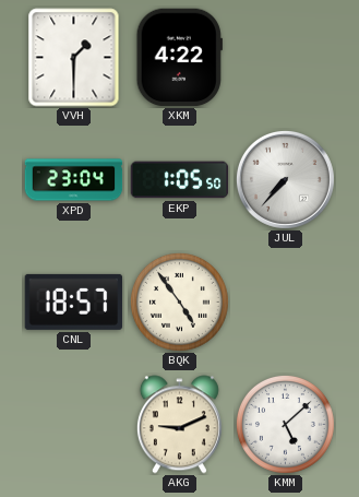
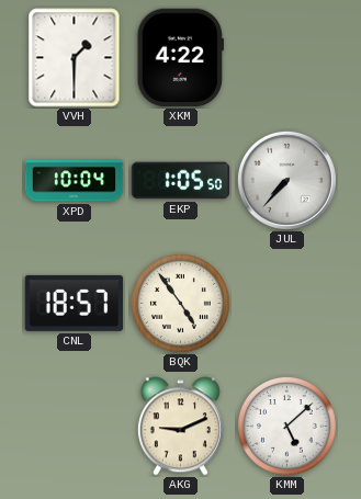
XPD: 23:04 -> 10:04
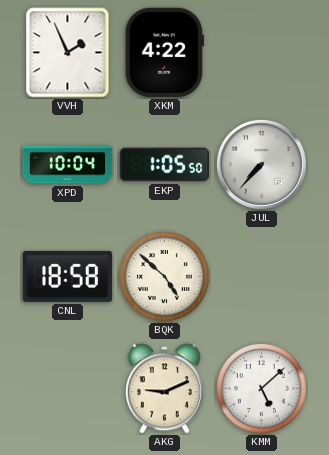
VVH: 1:30 -> 1:56
CNL: 18:57 -> 18:58
BQK: 4:54 -> 4:52
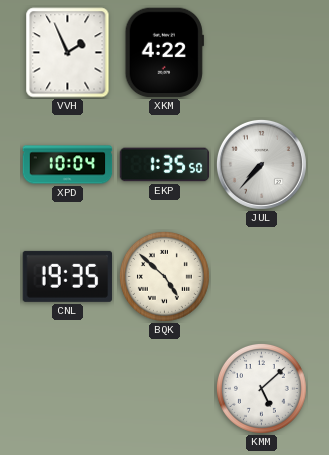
EKP: 1:05 -> 1:35
CNL: 18:58 -> 19:35
AKG: 9:11 -> none
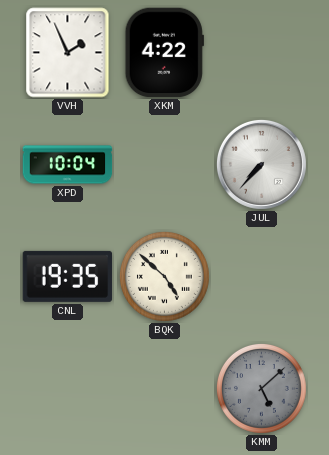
EKP: 1:35 -> none
KMM dial: white -> grey
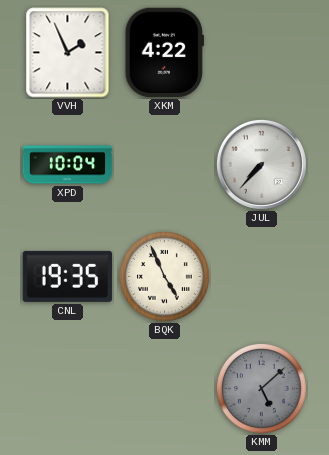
BQK: 4:52 -> 4:56
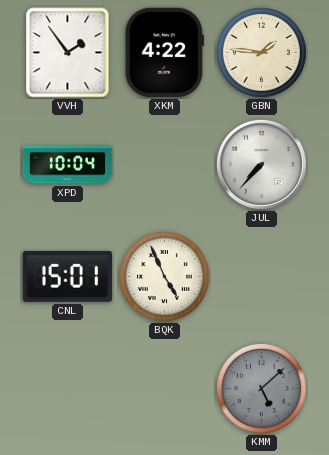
VVH: 1:56 -> 1:54
GBN: none -> 1:46
CNL: 19:35 -> 15:01
